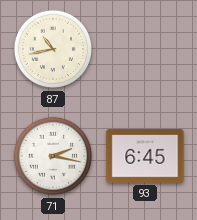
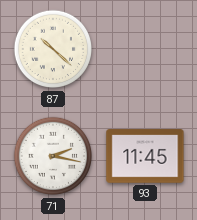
87: 10:43 -> 10:22
93: 6:45 -> 11:45
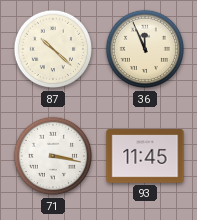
36: none -> 11:56
71: 2:17 -> 3:17
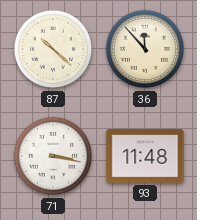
36: 11:56 -> 11:53
93: 11:45 -> 11:48
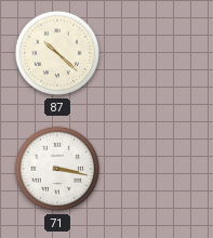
36: 11:53 -> none
93: 11:48 -> none
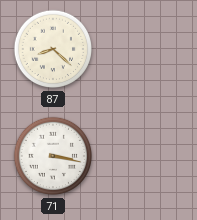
87: 10:22 -> 8:22
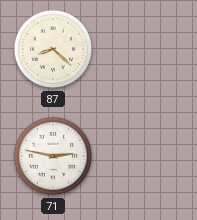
71: 3:17 -> 2:47
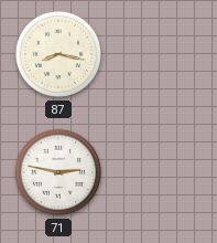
87: 8:22 -> 8:17
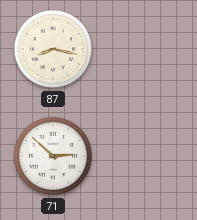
71: 2:47 -> 2:52
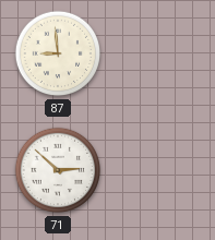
87: 8:17 -> 8:59
